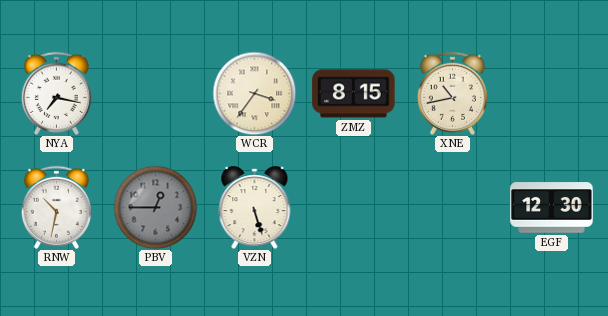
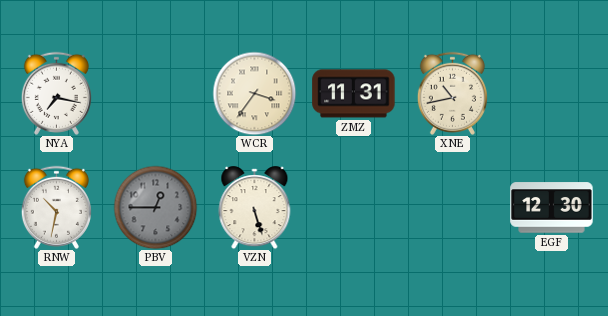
ZMZ: 8:15 -> 11:31
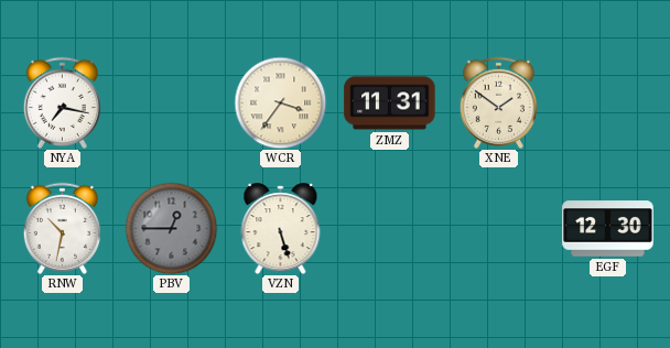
XNE: 10:43 -> 1:51
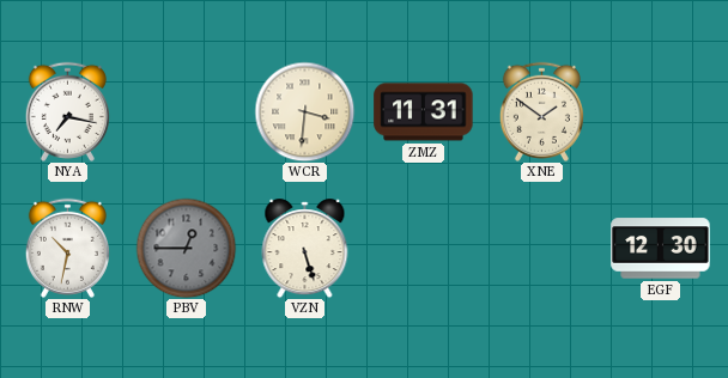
WCR: 3:36 -> 3:31
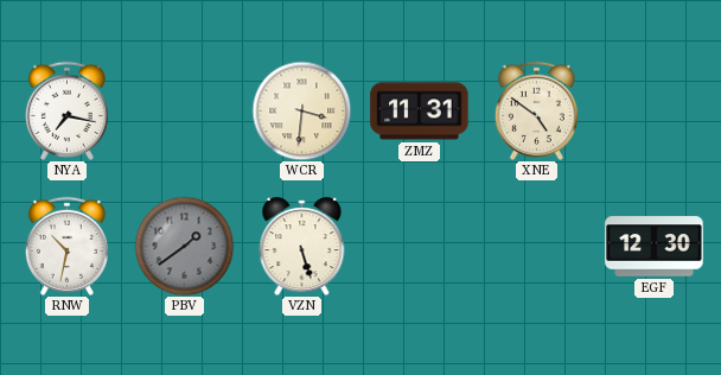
XNE: 1:51 -> 4:51
PBV: 12:45 -> 1:39
